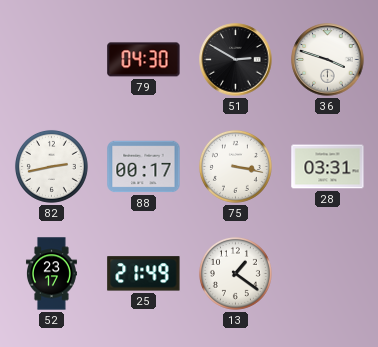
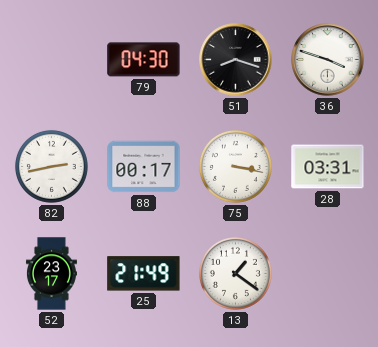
51: 2:50 -> 8:18
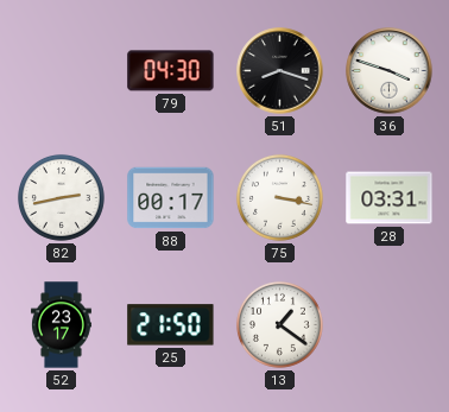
25: 21:49 -> 21:50
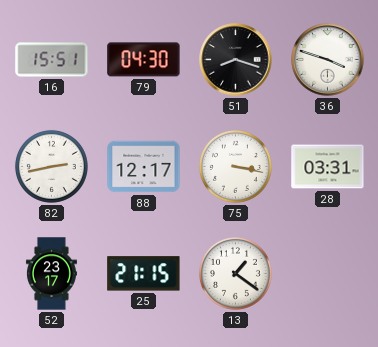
16: none -> 15:51
88: 00:17 -> 12:17
25: 21:50 -> 21:15
